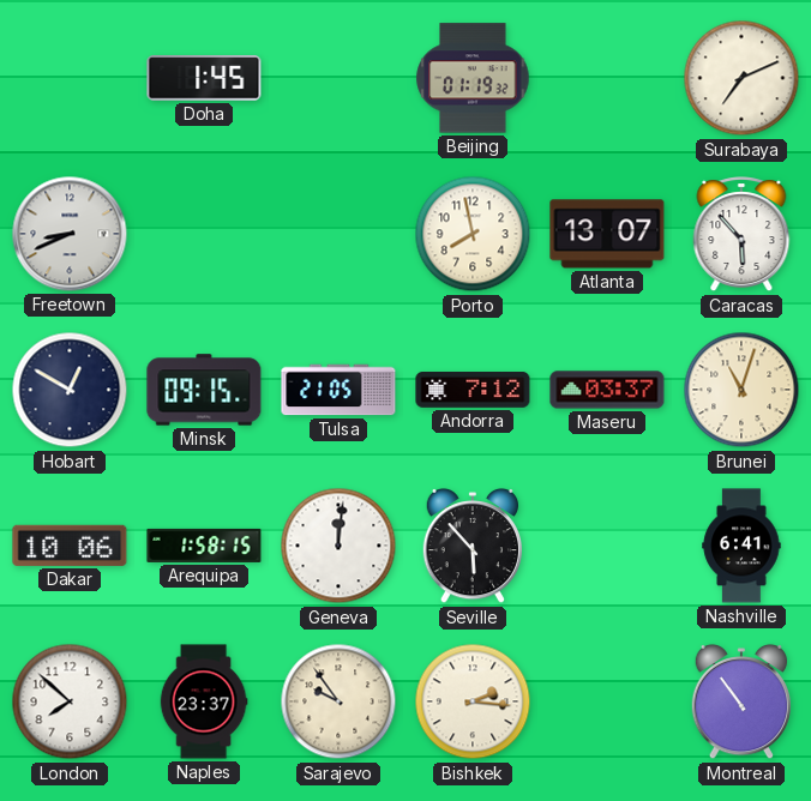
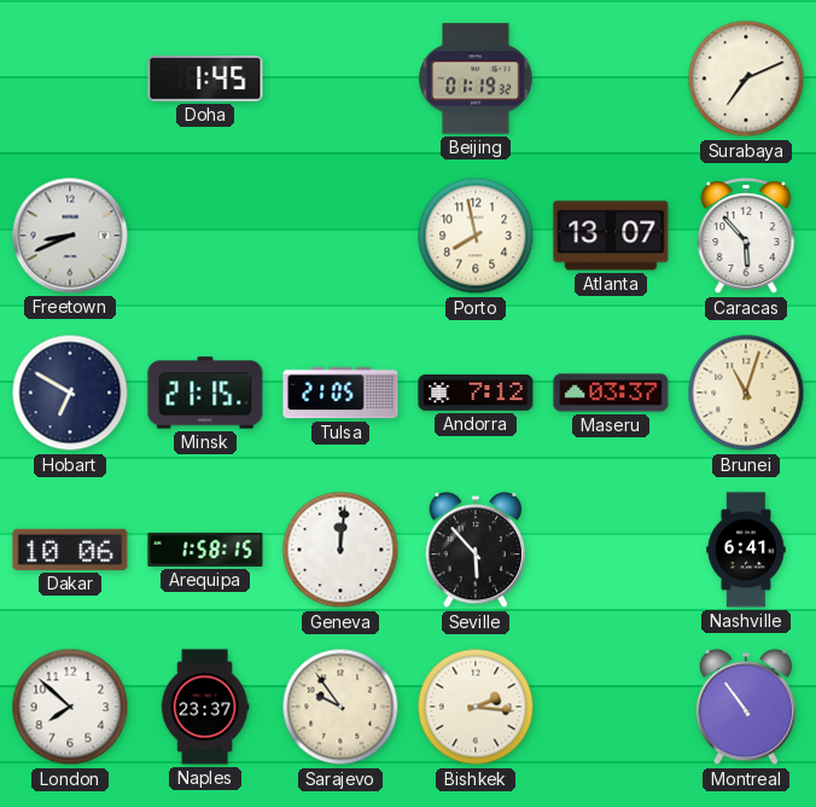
Hobart: 12:50 -> 6:50
Minsk: 09:15 -> 21:15
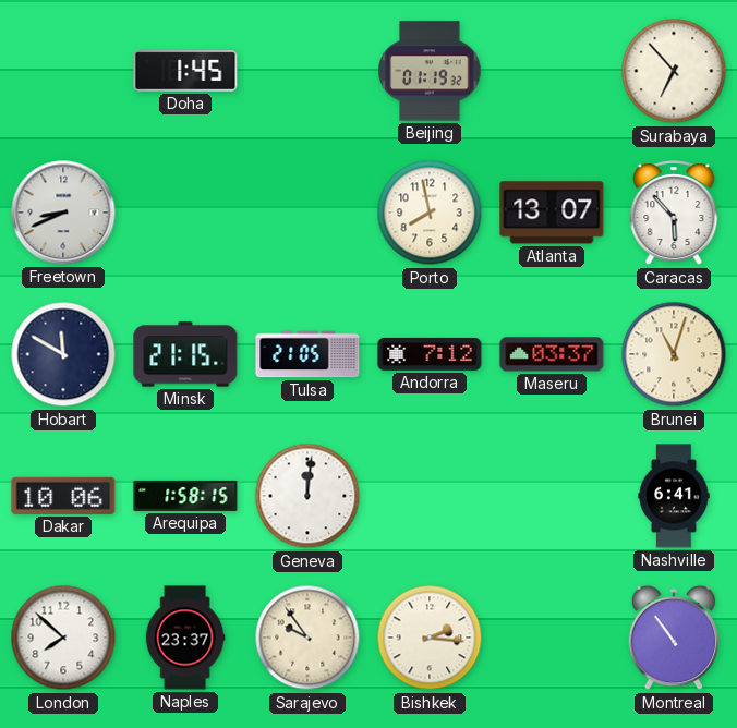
Surabaya: 7:11 -> 6:53
Hobart: 6:50 -> 11:50
Seville: 5:53 -> none
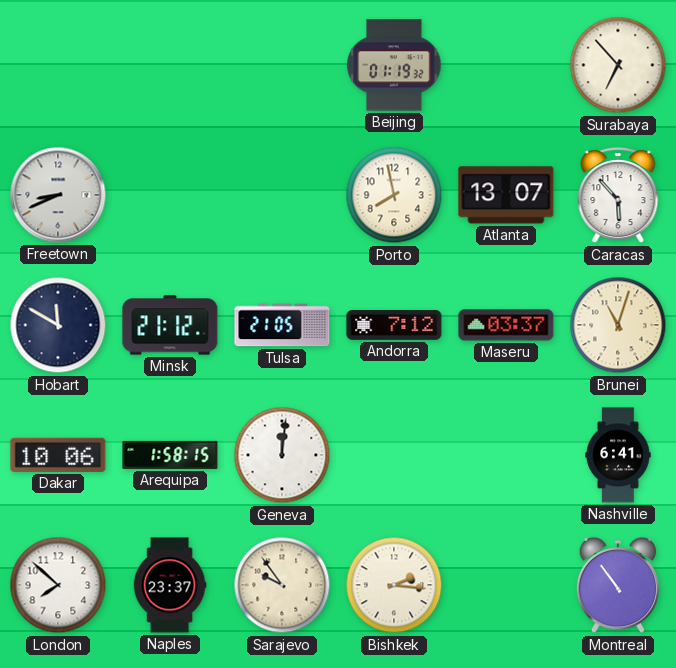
Doha: 1:45 -> none
Minsk: 21:15 -> 21:12
